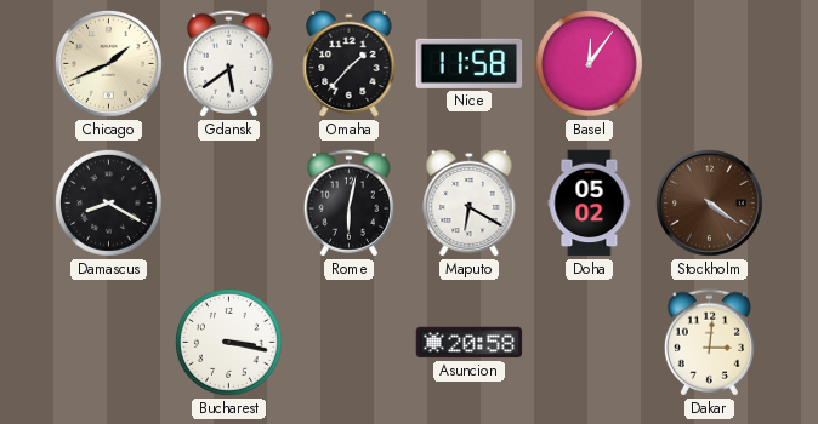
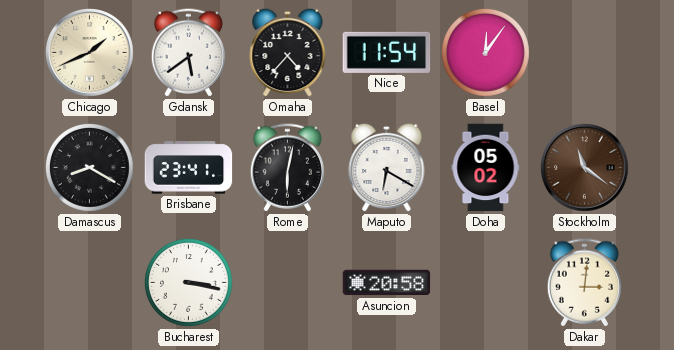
Omaha: 1:37 -> 4:37
Nice: 11:58 -> 11:54
Brisbane: none -> 23:41
Stockholm: 4:21 -> 11:21
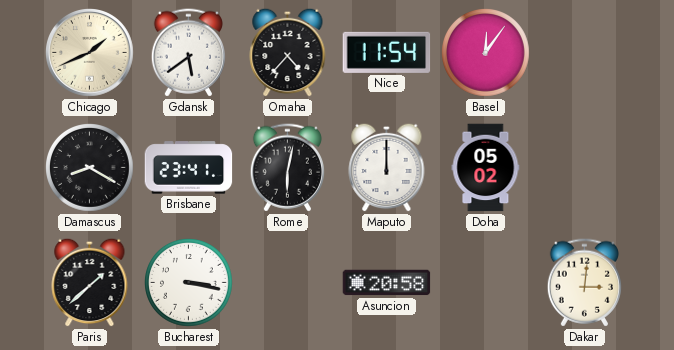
Maputo: 6:20 -> 12:00
Stockholm: 11:21 -> none
Paris: none -> 1:38
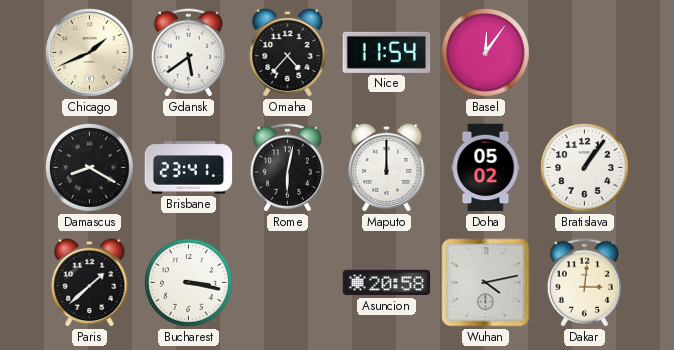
Bratislava: none -> 1:06
Wuhan: none -> 4:13
